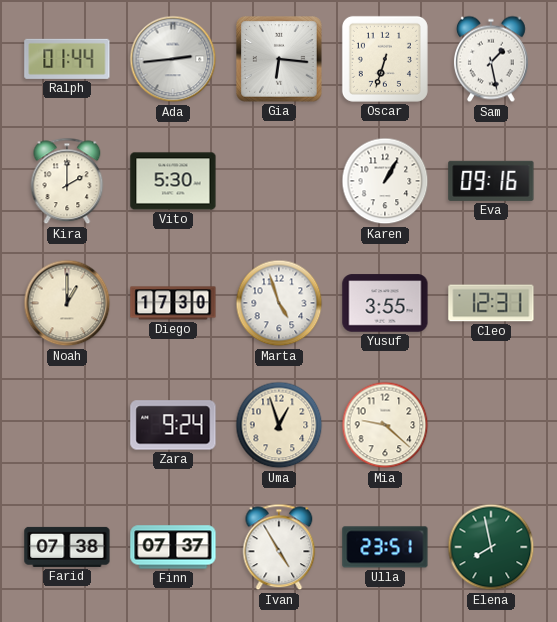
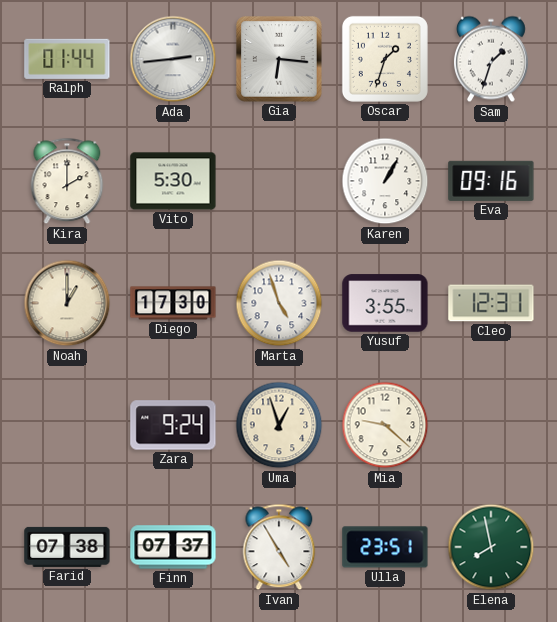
Oscar: 6:33 -> 1:33
Sam: 1:28 -> 1:33
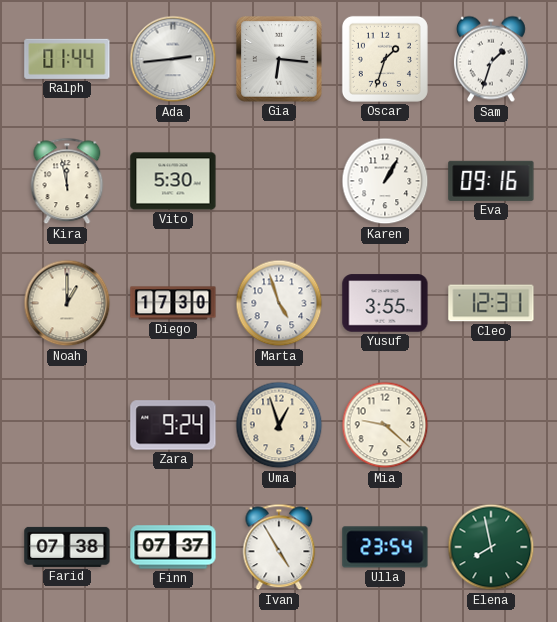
Kira: 2:00 -> 11:58
Ulla: 23:51 -> 23:54
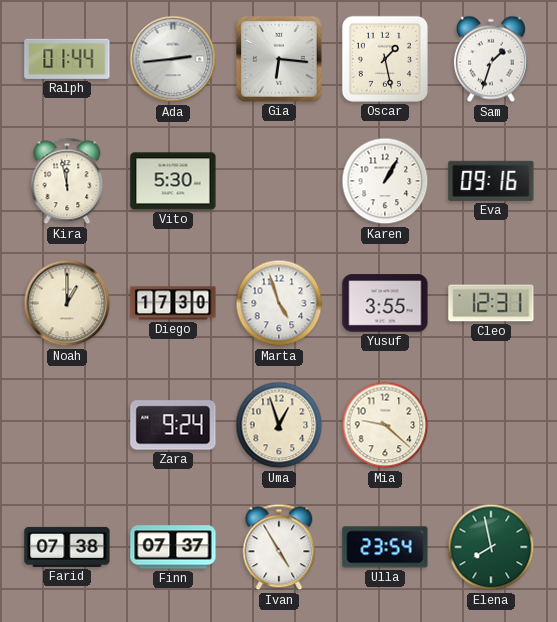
Oscar: 1:33 -> 1:28
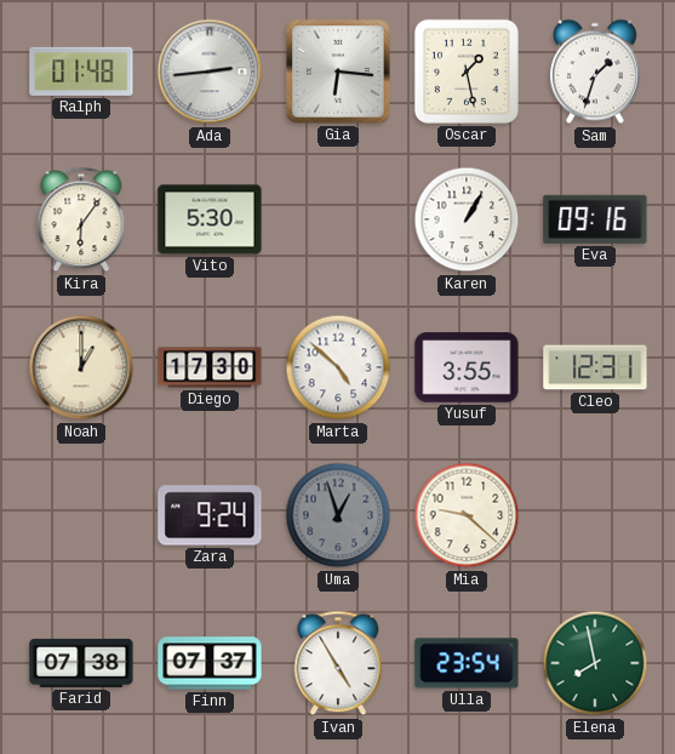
Ralph: 01:44 -> 01:48
Kira: 11:58 -> 6:06
Marta: 4:57 -> 4:52
Uma dial: cream -> grey
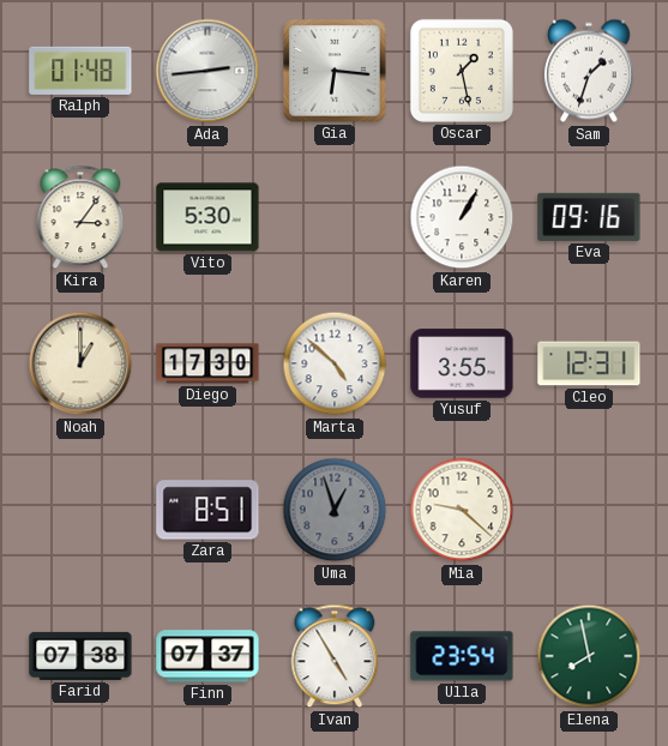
Kira: 6:06 -> 3:06
Zara: 9:24 -> 8:51
